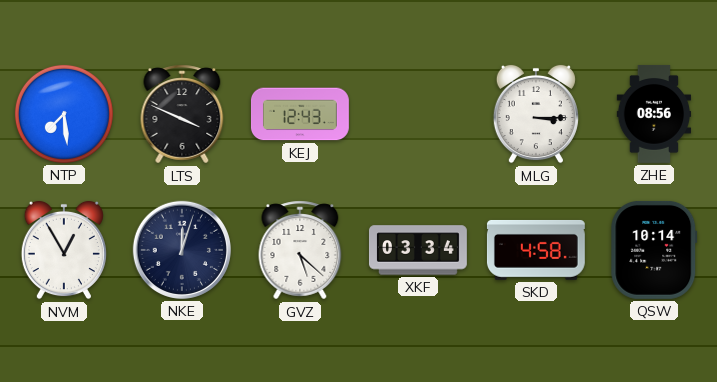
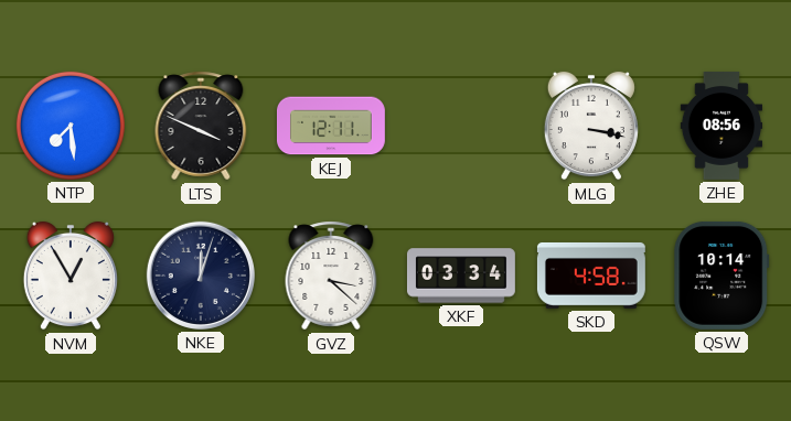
KEJ: 12:43 -> 12:11
MLG: 3:15 -> 3:17
GVZ: 5:22 -> 3:22
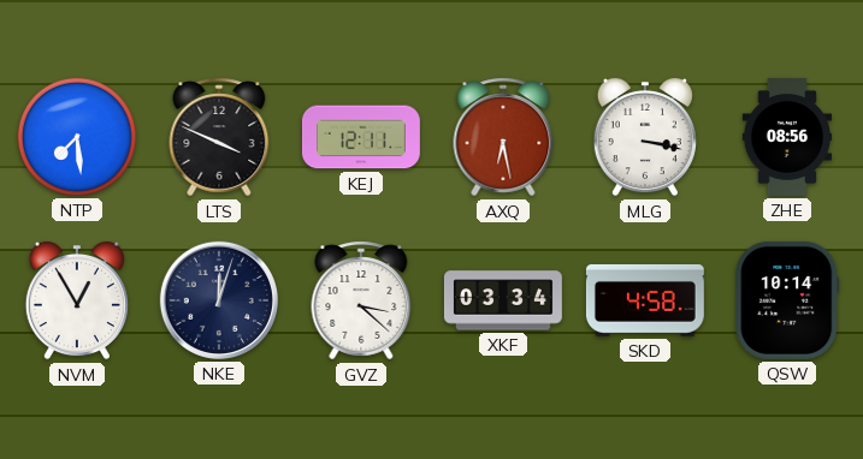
AXQ: none -> 6:28
